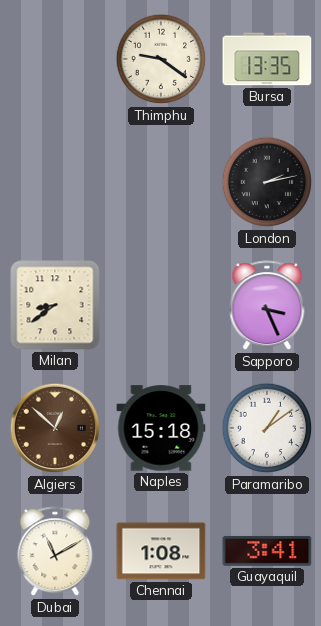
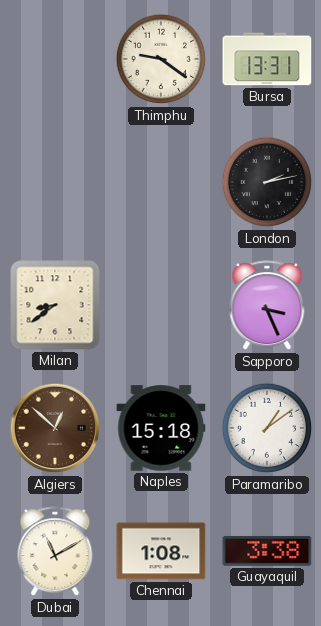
Bursa: 13:35 -> 13:31
Guayaquil: 3:41 -> 3:38
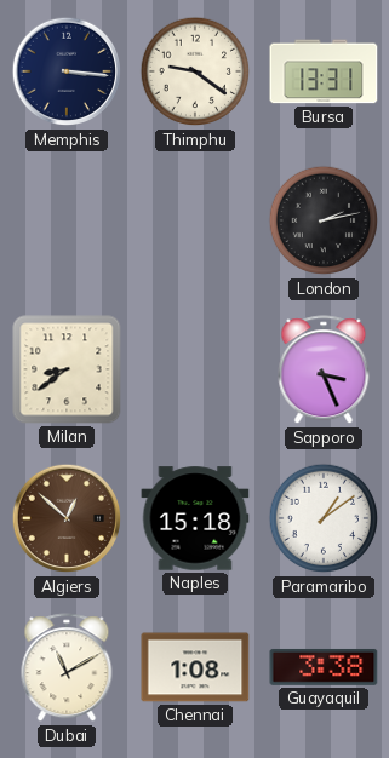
Memphis: none -> 3:16
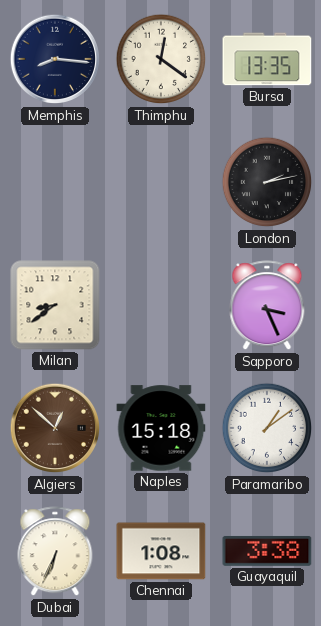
Memphis: 3:16 -> 8:16
Thimphu: 9:21 -> 12:21
Bursa: 13:31 -> 13:35
Dubai: 11:10 -> 6:34
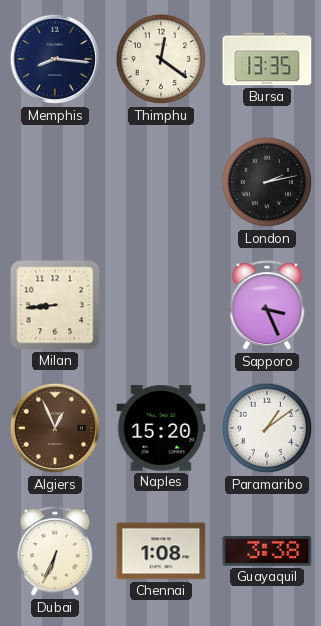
Milan: 8:39 -> 8:44
Algiers: 12:52 -> 12:56
Naples: 15:18 -> 15:20
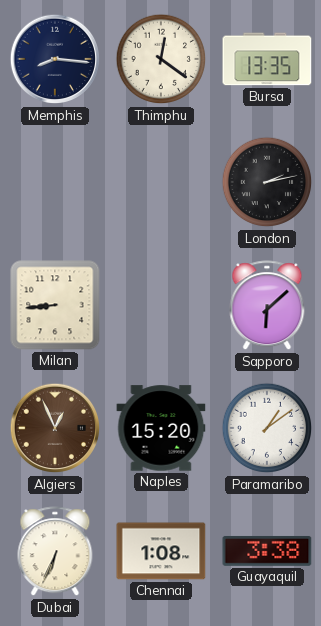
Sapporo: 3:26 -> 6:08
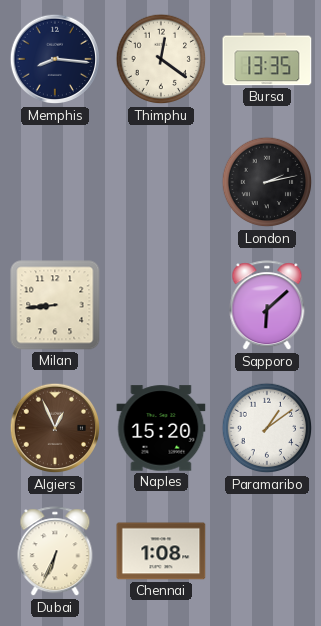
Guayaquil: 3:38 -> none
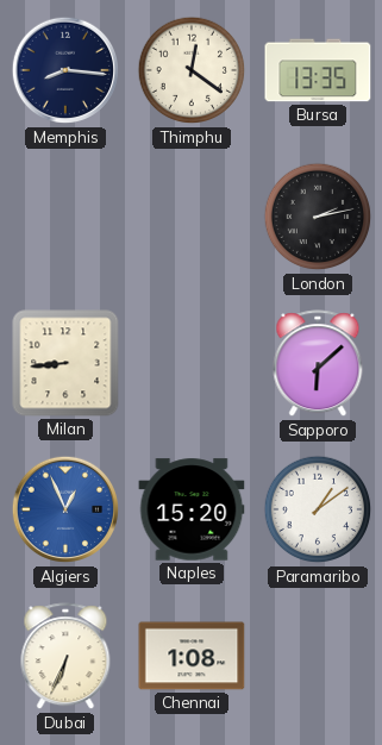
Algiers dial: brown -> blue
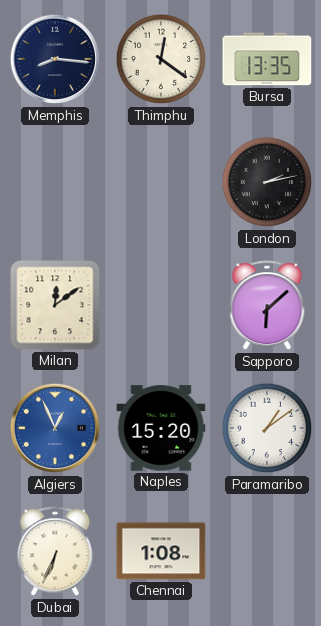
Milan: 8:44 -> 12:09
